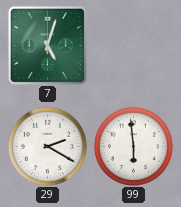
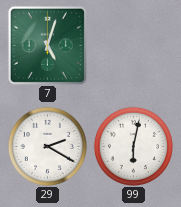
99: 5:59 -> 6:02
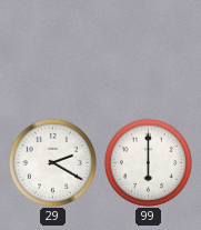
7: 5:03 -> none
99: 6:02 -> 6:00
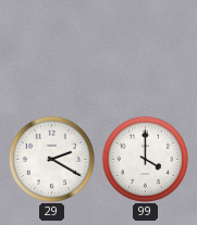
99: 6:00 -> 4:00
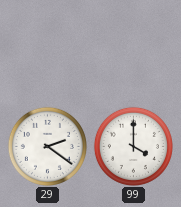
29: 2:20 -> 2:21
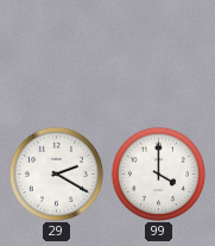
29: 2:21 -> 2:20
